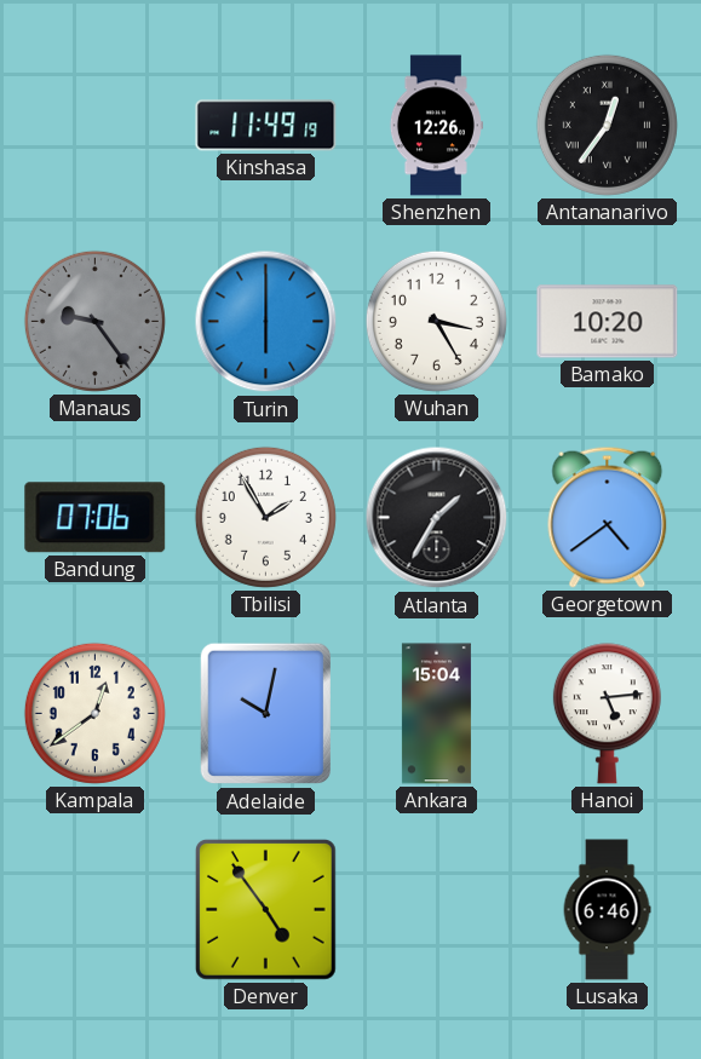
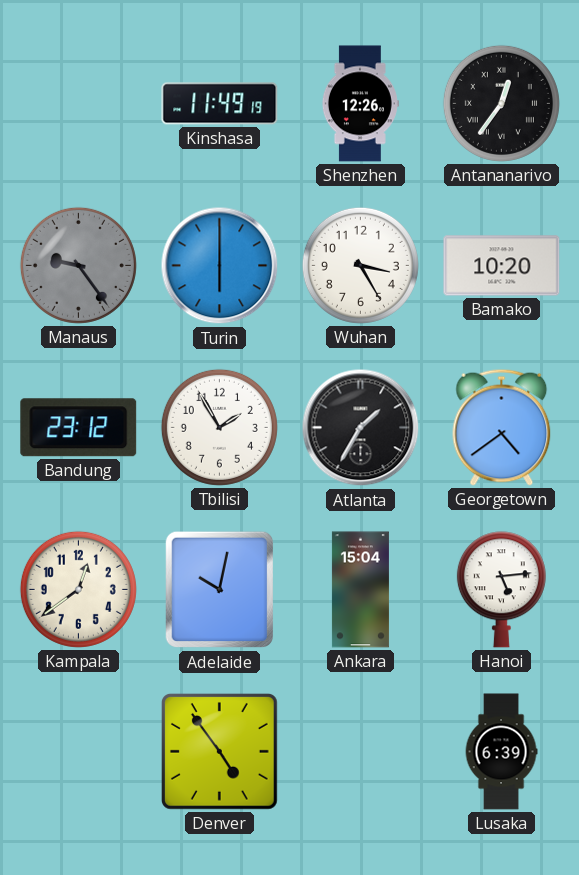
Bandung: 07:06 -> 23:12
Lusaka: 6:46 -> 6:39
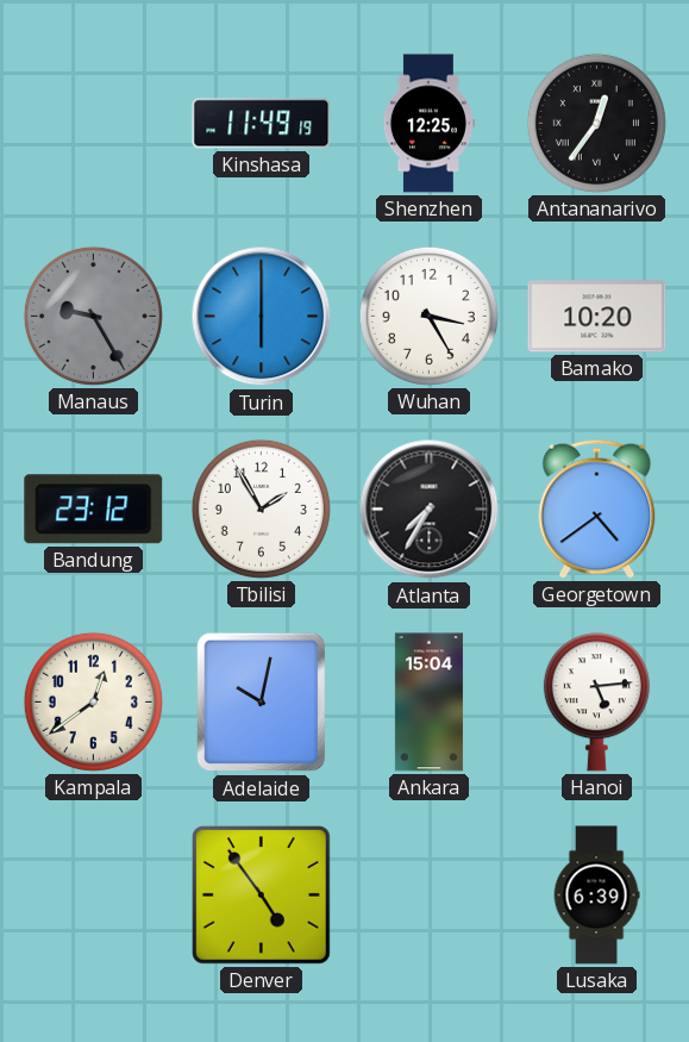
Shenzhen: 12:26 -> 12:25
Manaus: 9:24 -> 9:25
Atlanta: 1:35 -> 7:35
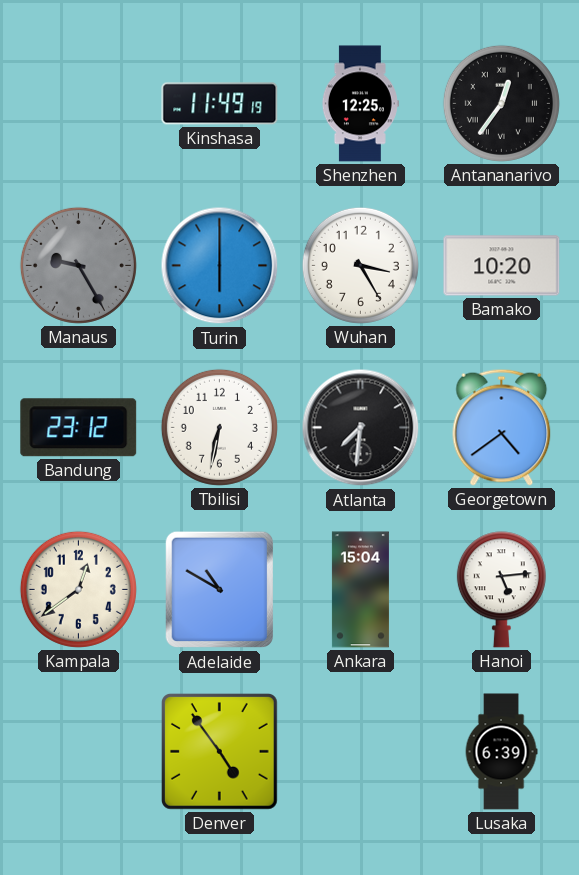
Tbilisi: 1:55 -> 6:32
Atlanta: 7:35 -> 7:31
Adelaide: 10:02 -> 10:50
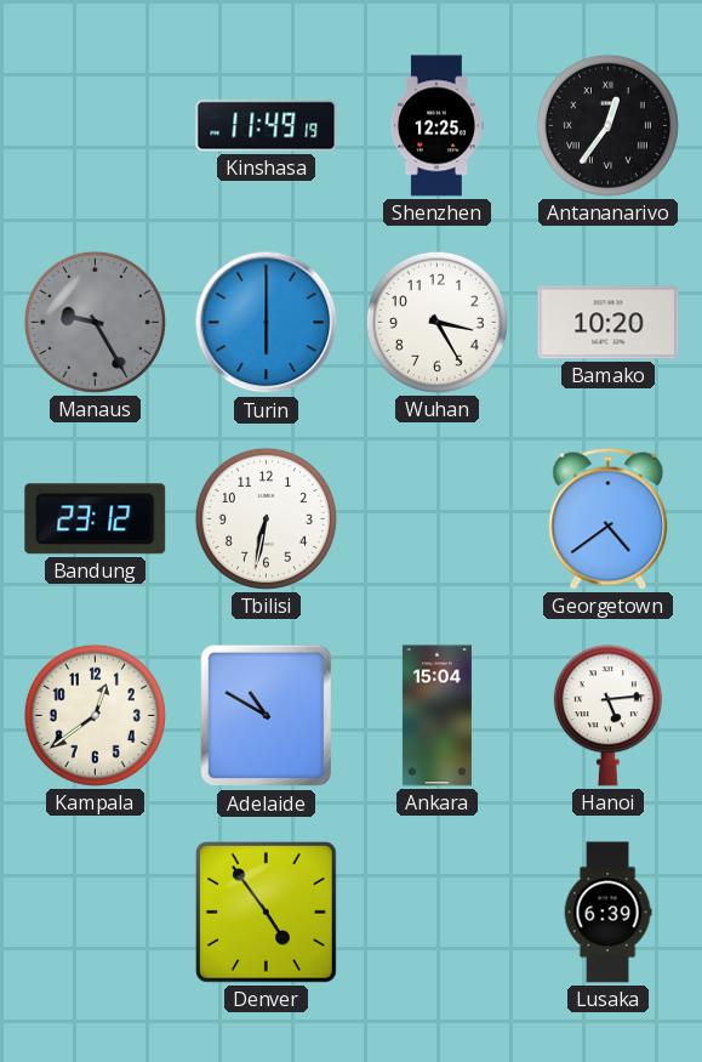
Atlanta: 7:31 -> none
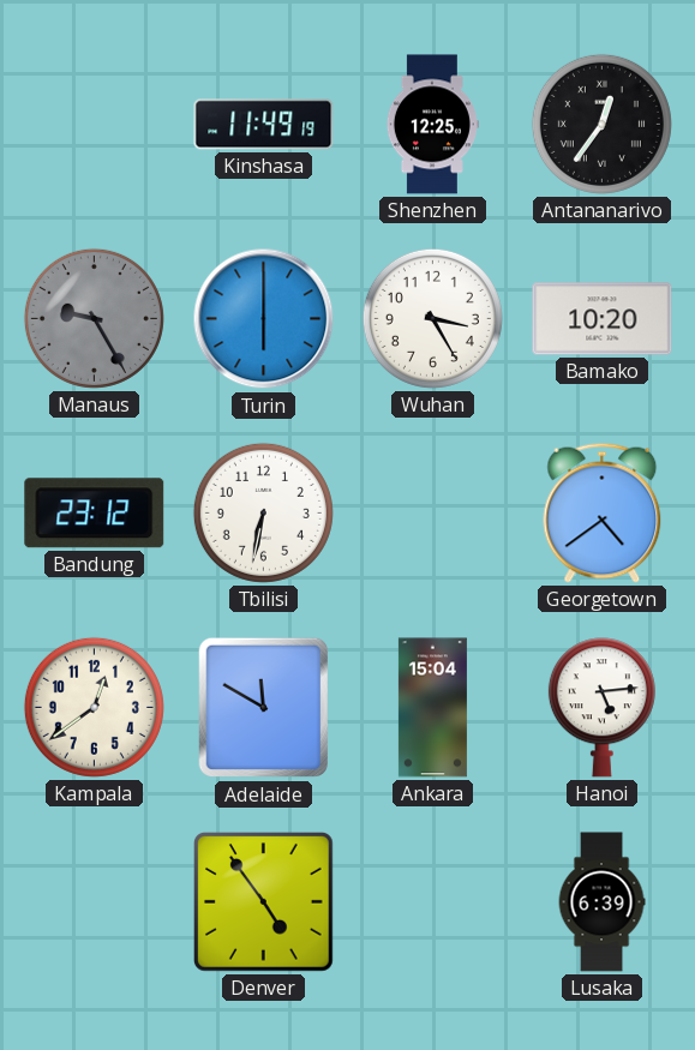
Adelaide: 10:50 -> 11:50
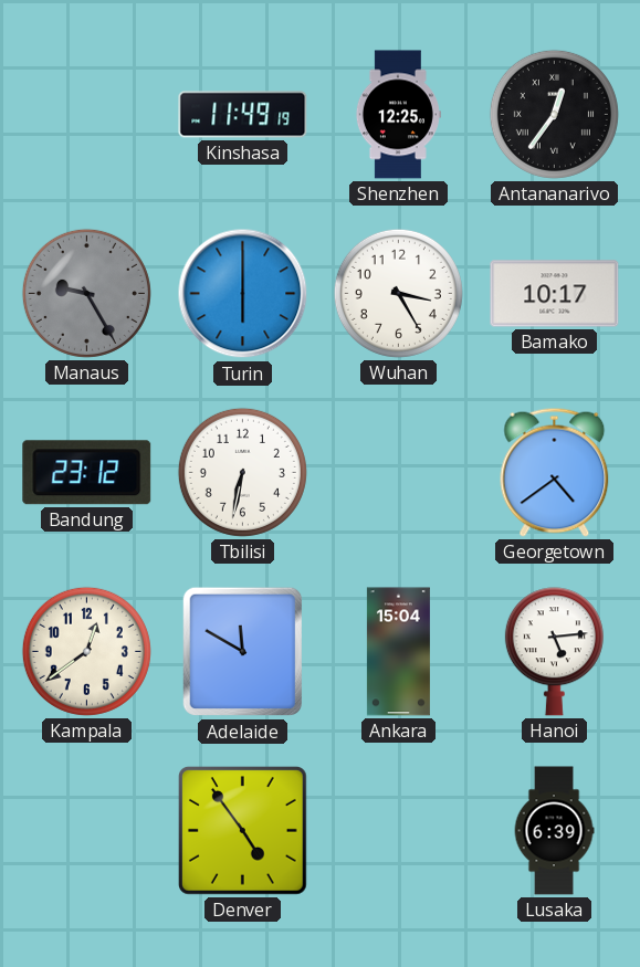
Bamako: 10:20 -> 10:17
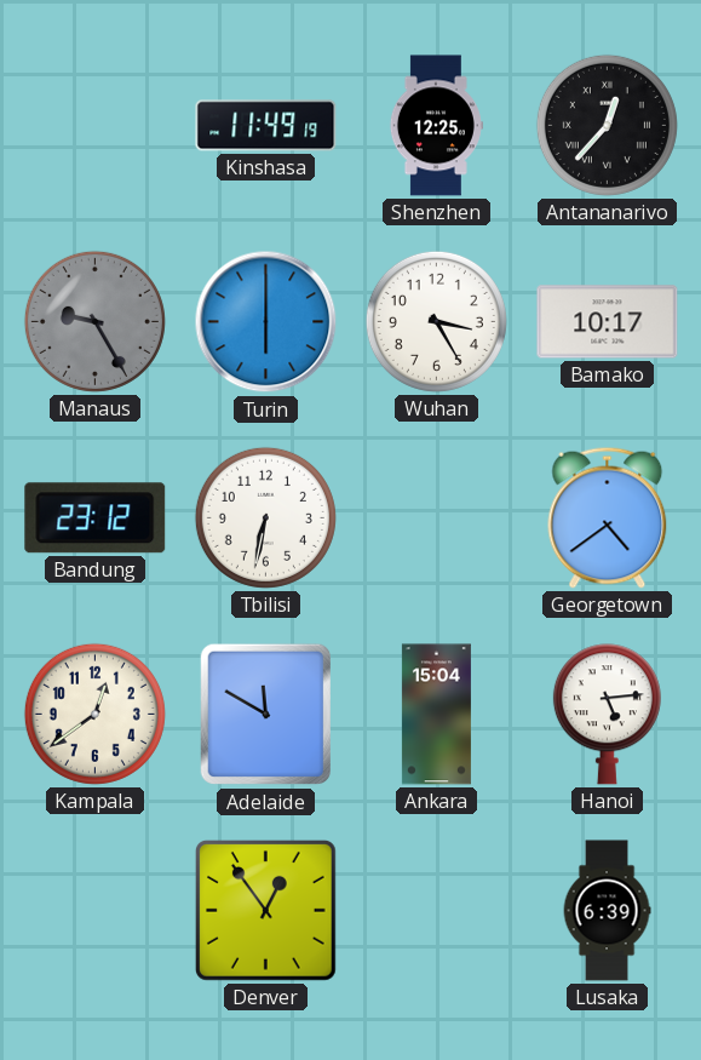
Antananarivo: 12:36 -> 12:37
Denver: 4:54 -> 12:54
